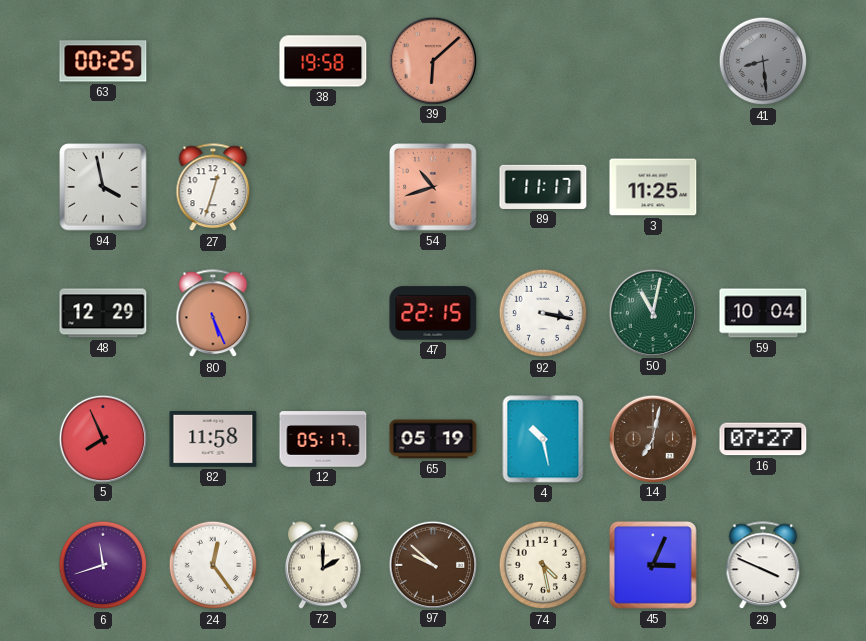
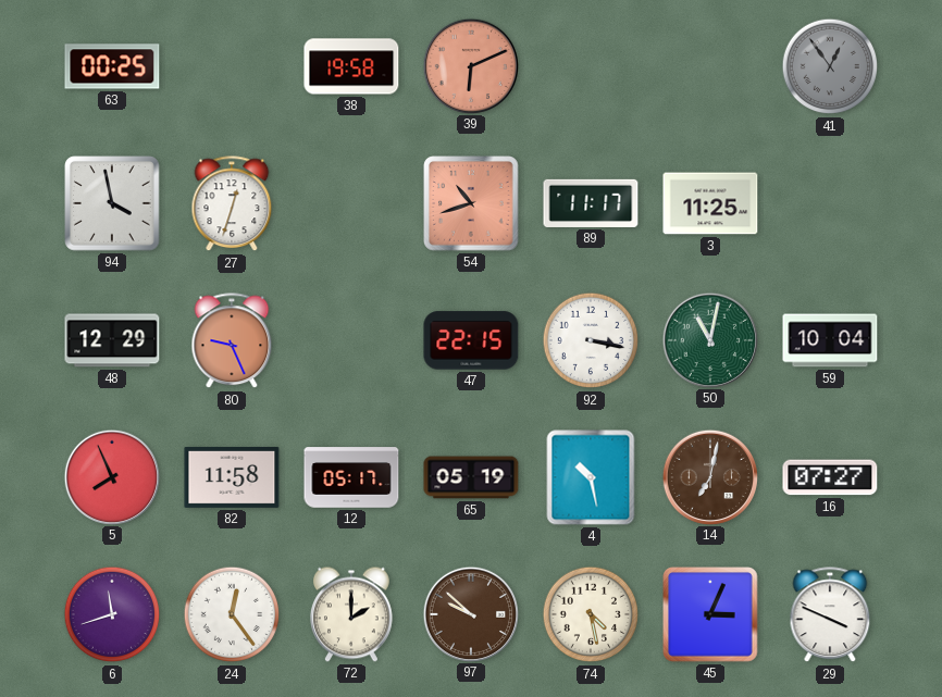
39: 6:08 -> 6:11
41: 8:29 -> 12:54
80: 5:26 -> 9:26
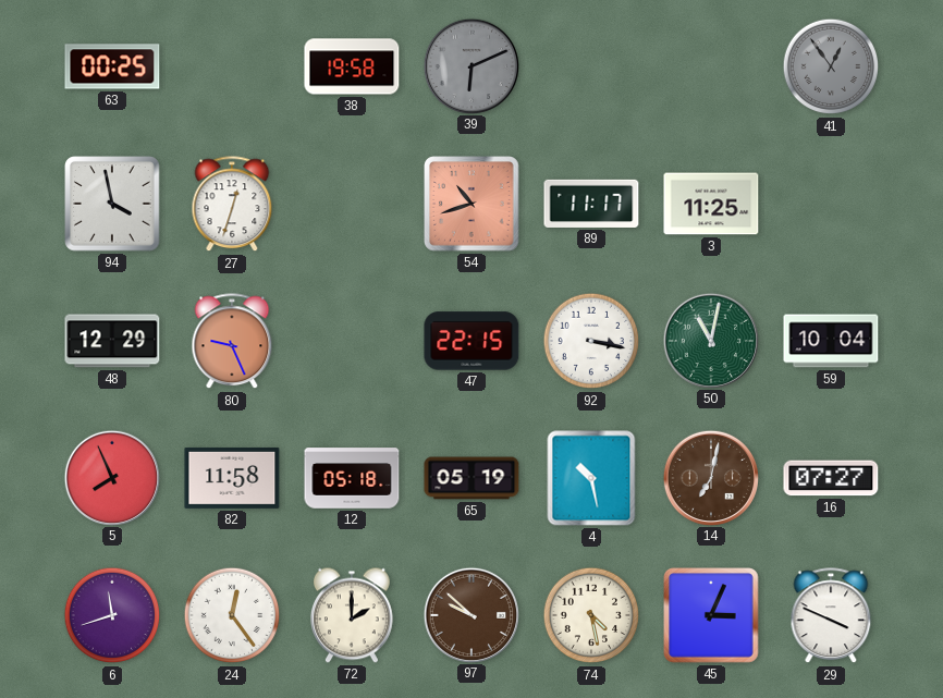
39 dial: salmon -> grey
12: 05:17 -> 05:18
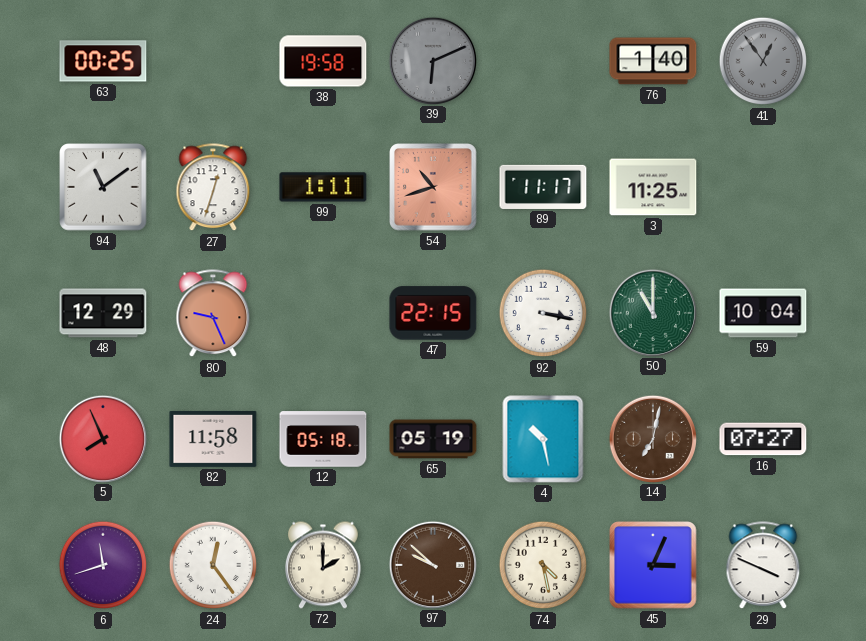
76: none -> 1:40
94: 3:58 -> 11:09
99: none -> 1:11
50: 11:02 -> 11:00
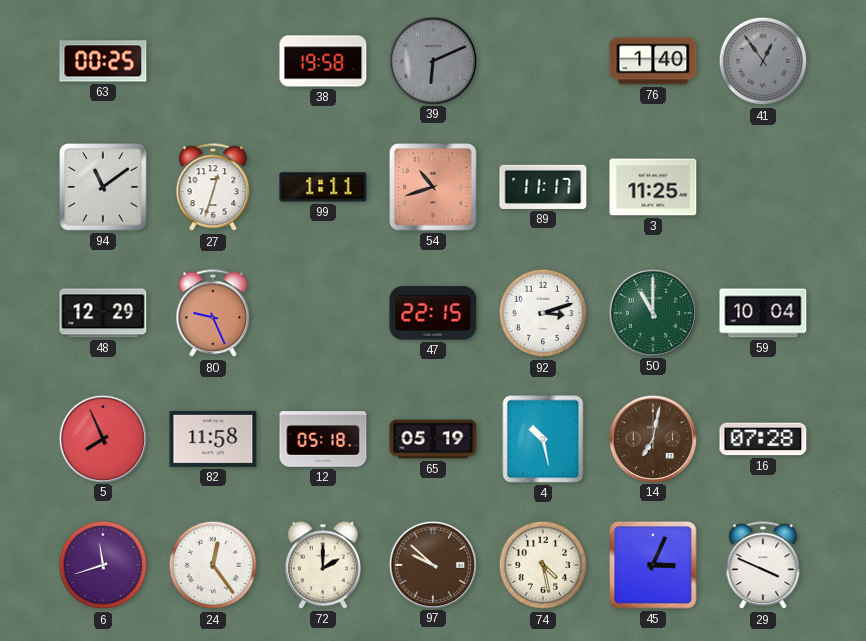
92: 3:17 -> 3:12
16: 07:27 -> 07:28
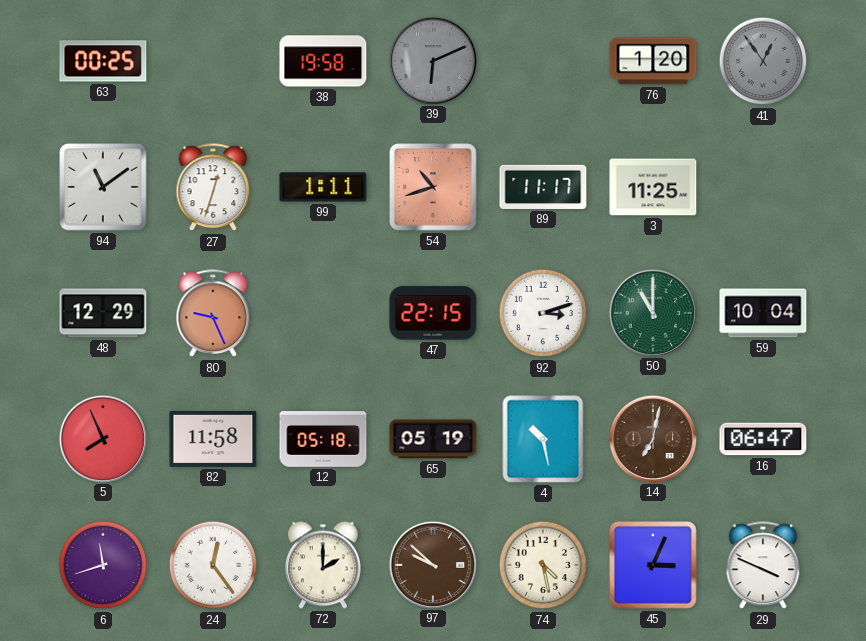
76: 1:40 -> 1:20
16: 07:28 -> 06:47
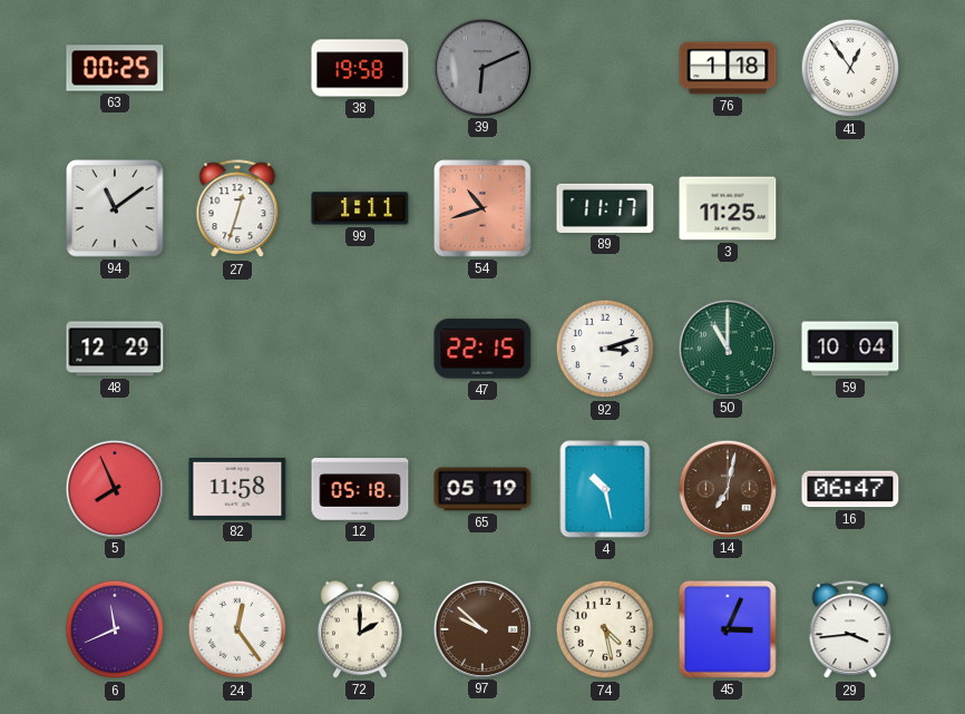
76: 1:20 -> 1:18
41 dial: grey -> white
80: 9:26 -> none
6: 11:42 -> 11:41
29: 3:49 -> 3:44
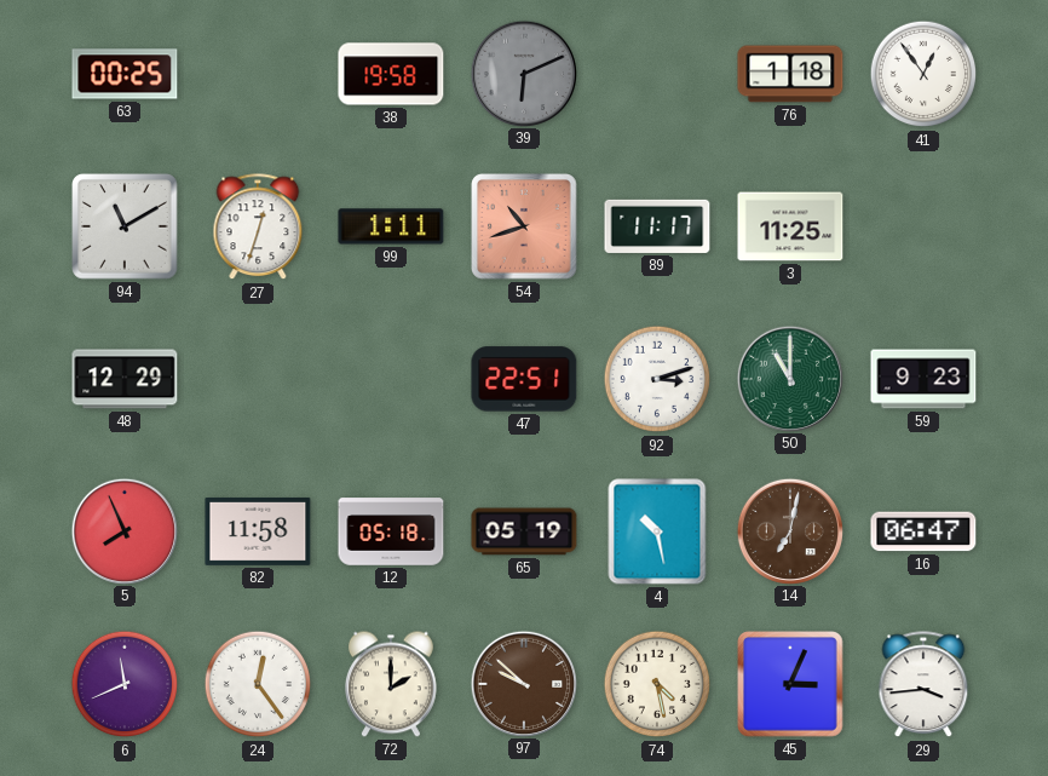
94: 11:09 -> 11:10
47: 22:15 -> 22:51
59: 10:04 -> 9:23
